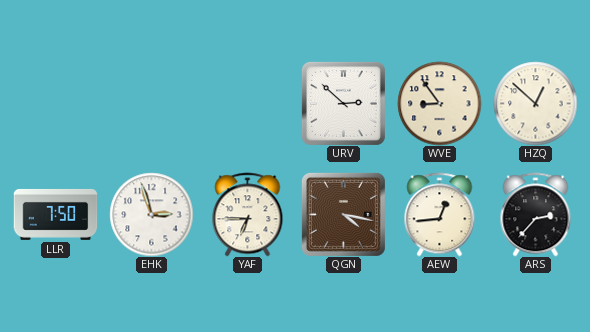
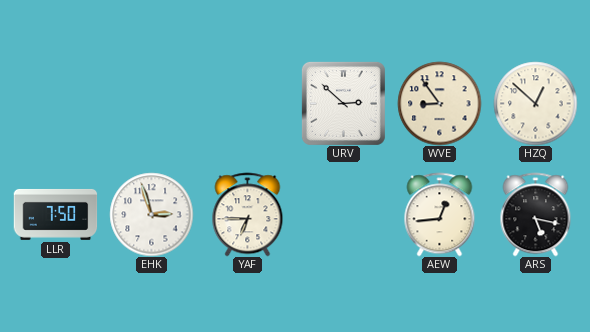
QGN: 4:17 -> none
ARS: 2:37 -> 5:17
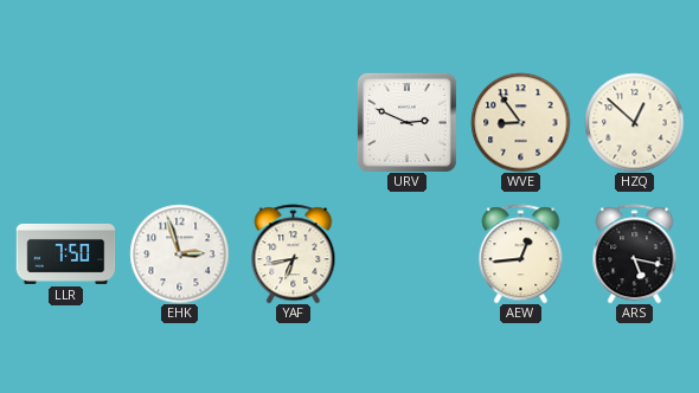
URV: 2:52 -> 2:49
YAF: 6:45 -> 6:43
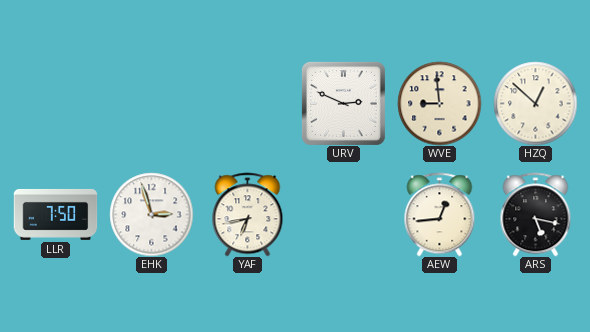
WVE: 8:54 -> 8:59
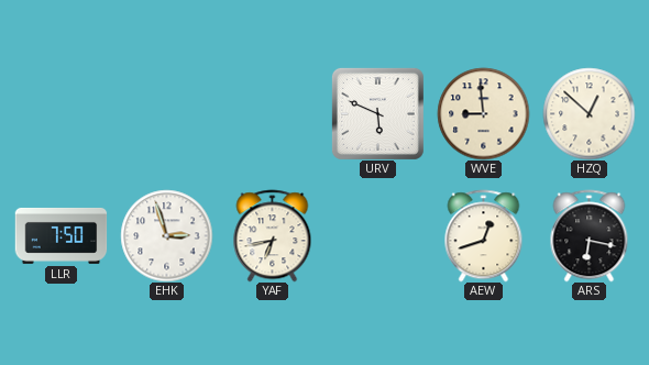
URV: 2:49 -> 5:49
AEW: 12:44 -> 12:42
ARS: 5:17 -> 6:17
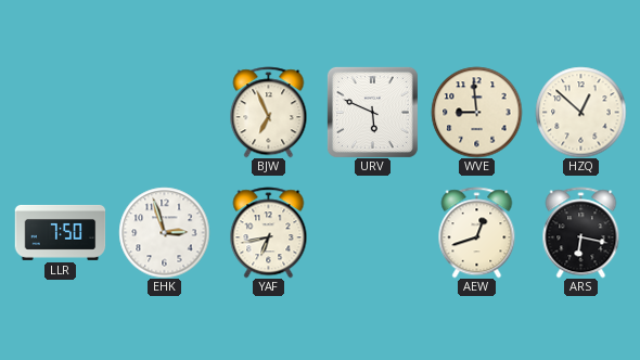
BJW: none -> 6:56
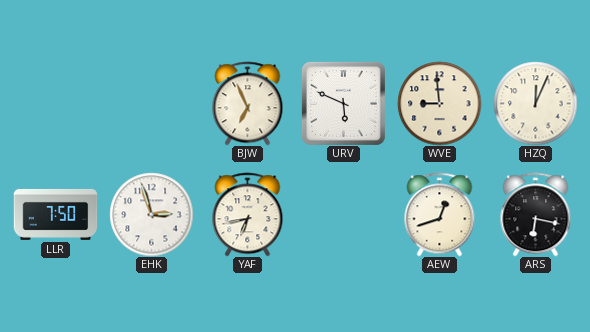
HZQ: 12:52 -> 12:04
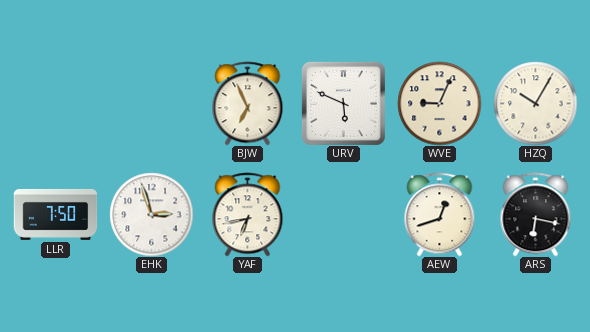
WVE: 8:59 -> 9:04
HZQ: 12:04 -> 10:05
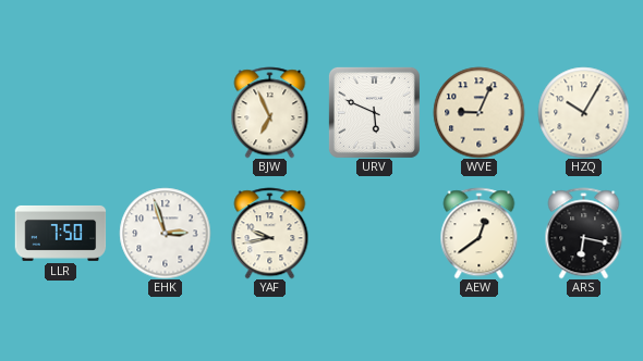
YAF: 6:43 -> 9:43
AEW: 12:42 -> 12:39
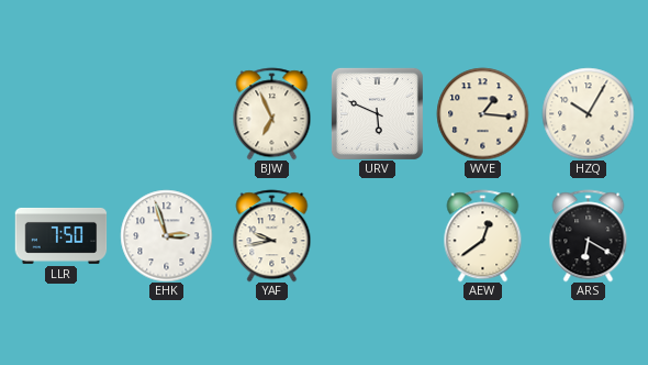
WVE: 9:04 -> 1:16
ARS: 6:17 -> 6:20
